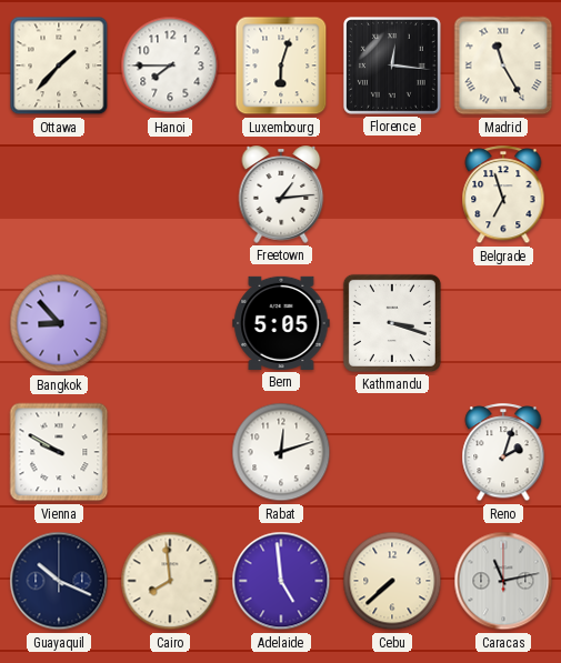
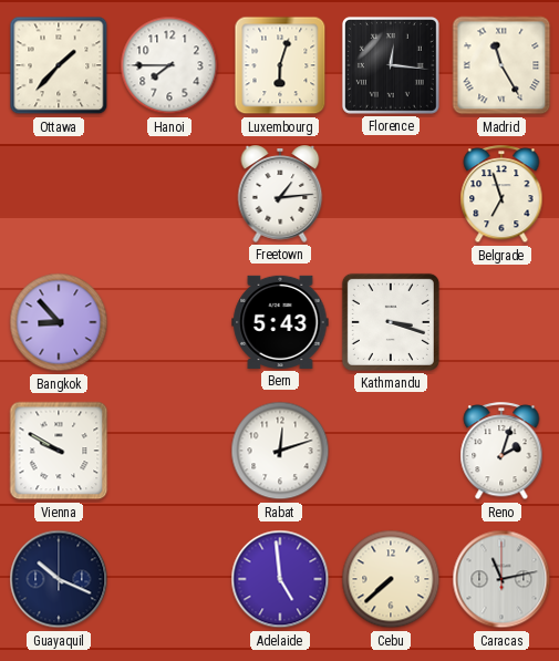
Bern: 5:05 -> 5:43
Cairo: 7:59 -> none
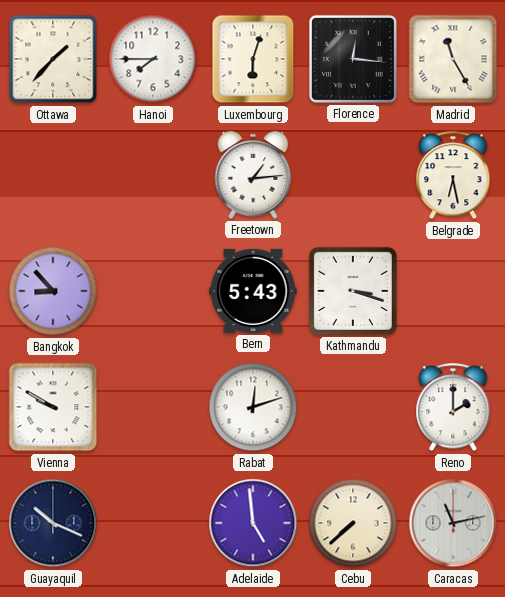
Belgrade: 6:57 -> 6:28
Reno: 2:03 -> 2:00
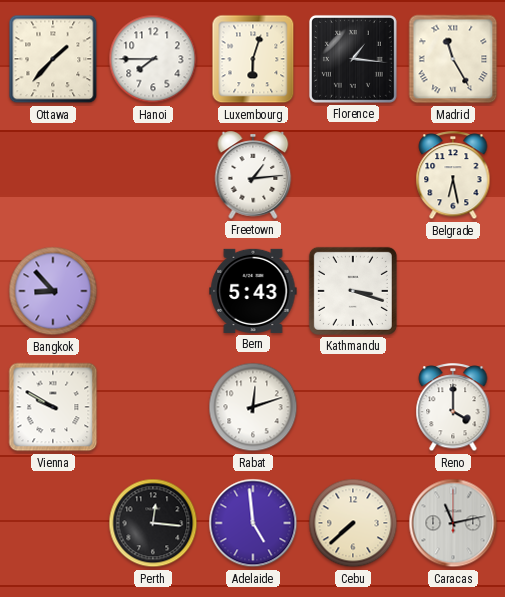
Florence: 12:16 -> 1:16
Reno: 2:00 -> 4:00
Guayaquil: 10:19 -> none
Perth: none -> 12:16
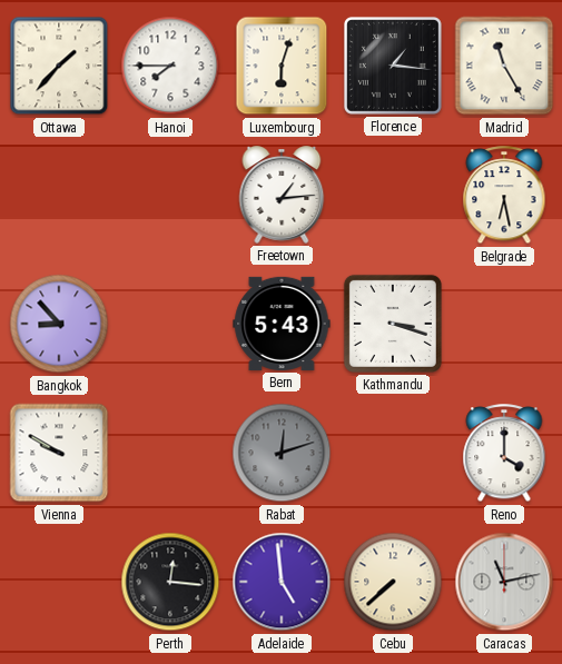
Rabat dial: white -> grey
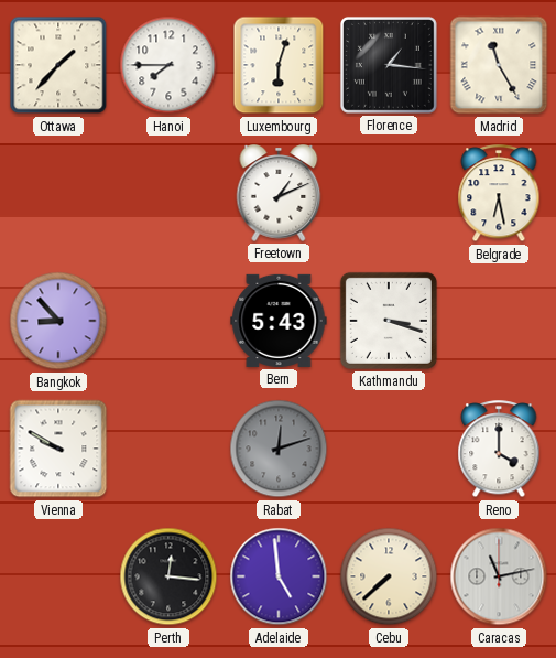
Freetown: 1:14 -> 1:11
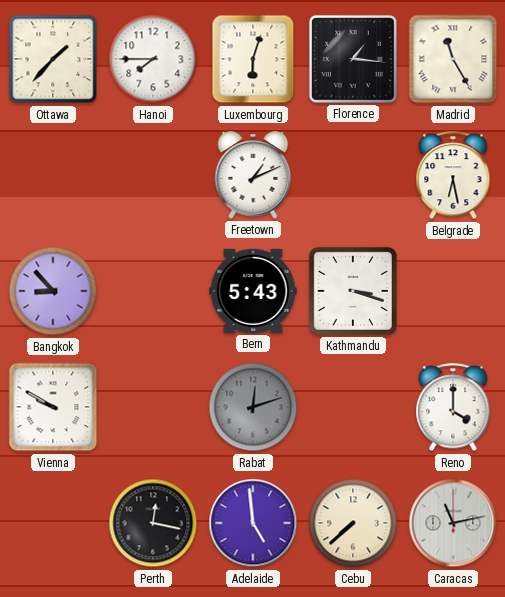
Perth: 12:16 -> 12:17
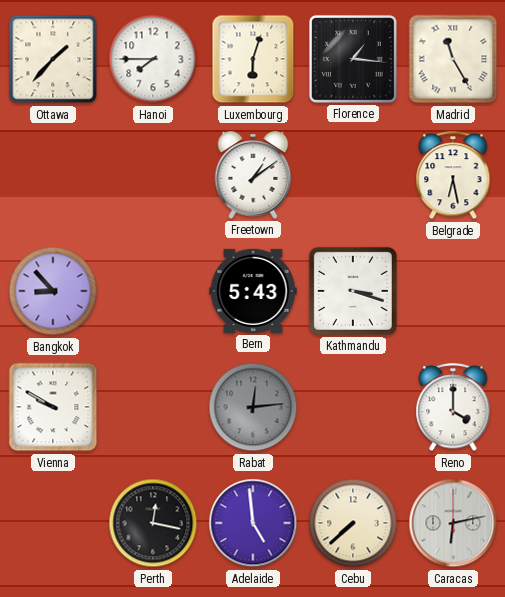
Freetown: 1:11 -> 1:09
Rabat: 12:12 -> 12:14
Caracas: 11:13 -> 6:13
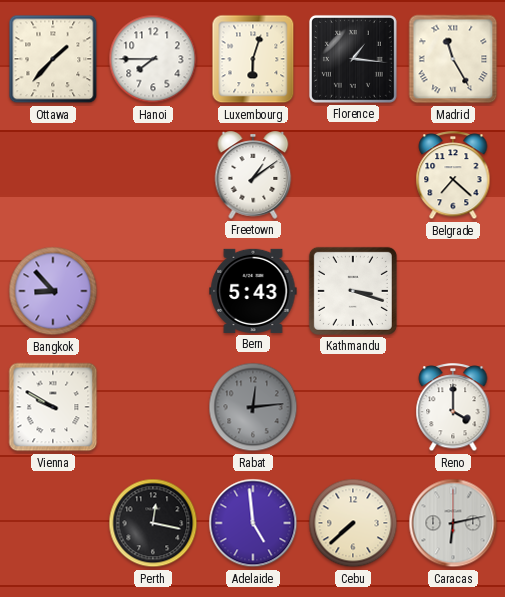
Belgrade: 6:28 -> 7:22
